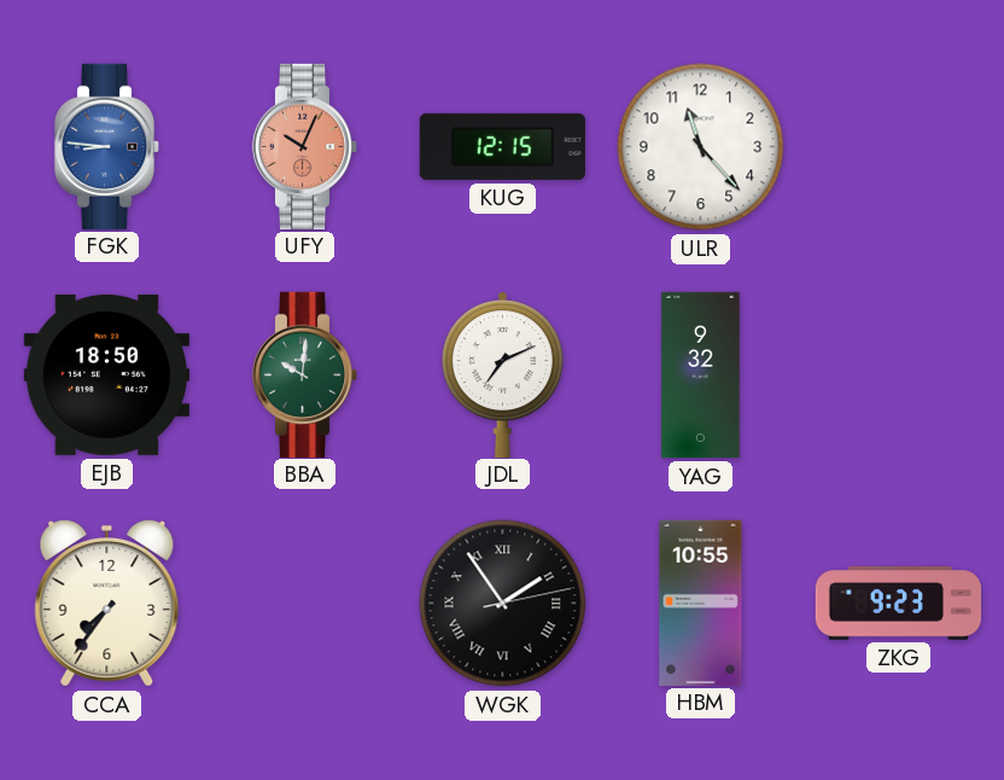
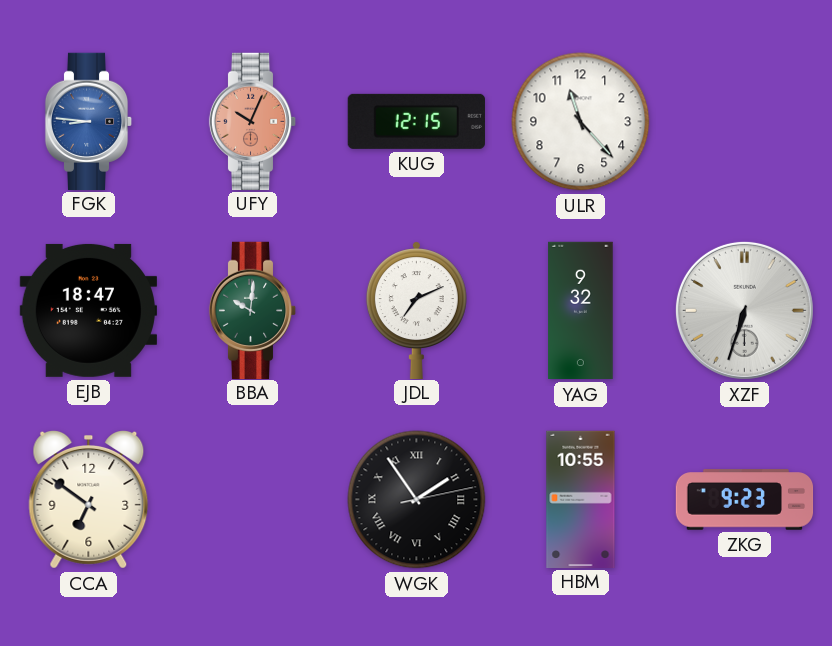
EJB: 18:50 -> 18:47
XZF: none -> 6:33
CCA: 7:36 -> 6:51
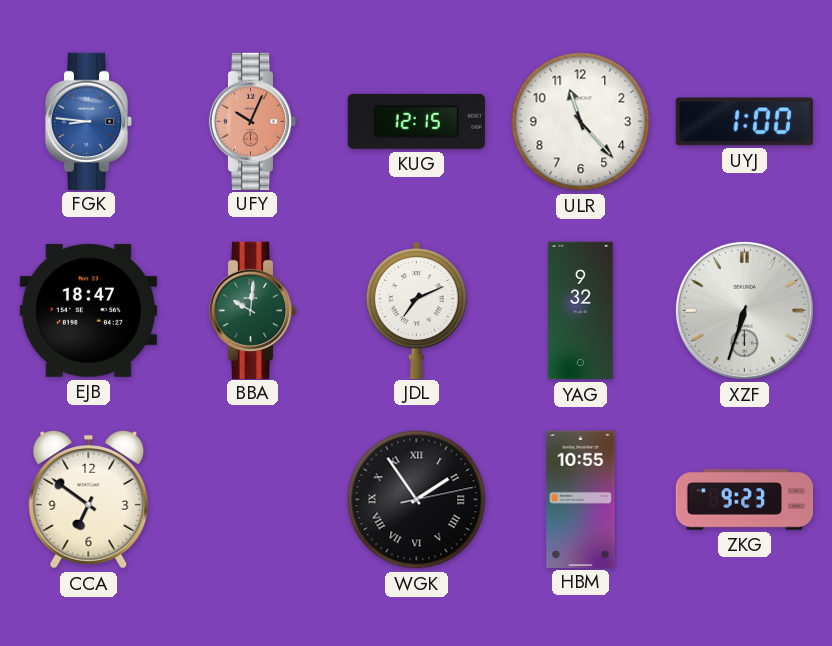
UYJ: none -> 1:00
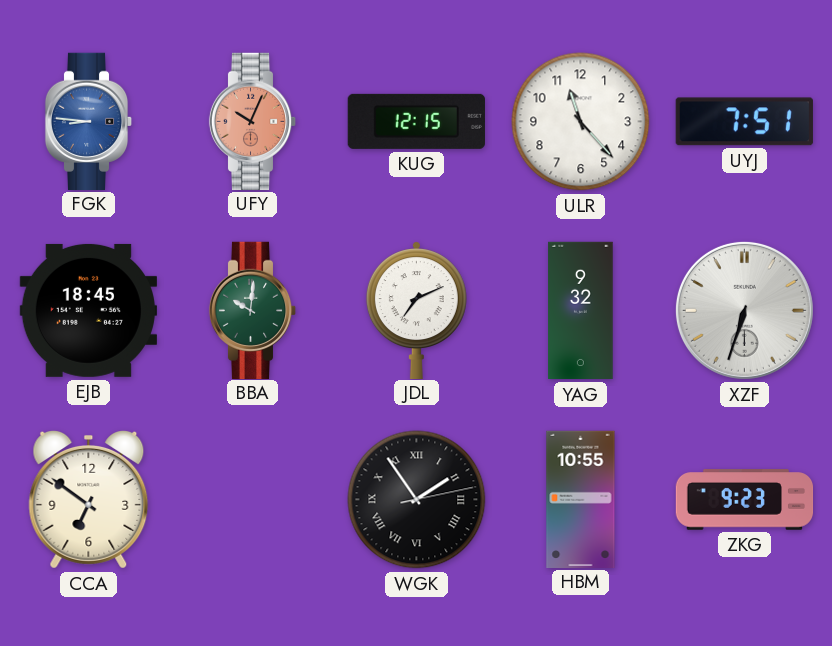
UYJ: 1:00 -> 7:51
EJB: 18:47 -> 18:45
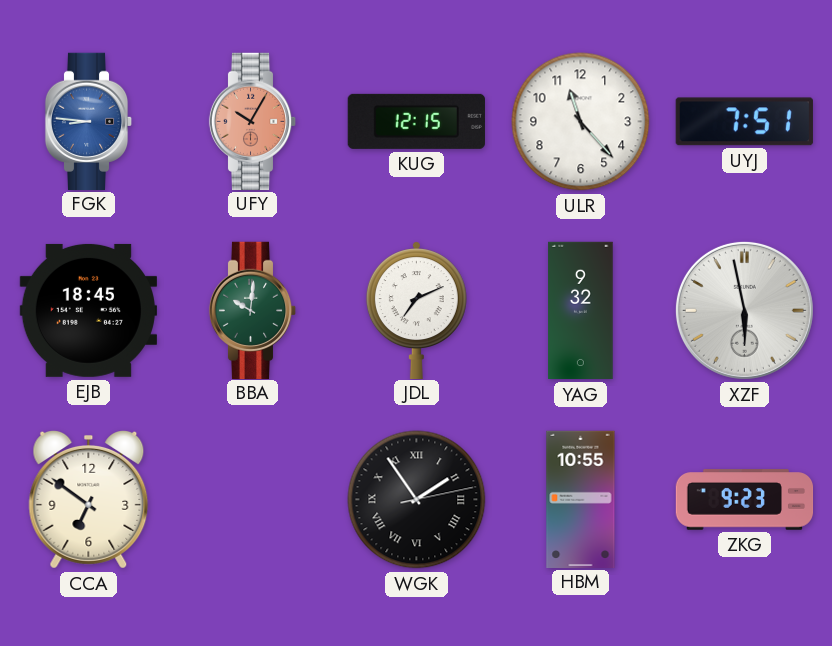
UFY: 10:04 -> 10:05
XZF: 6:33 -> 5:58
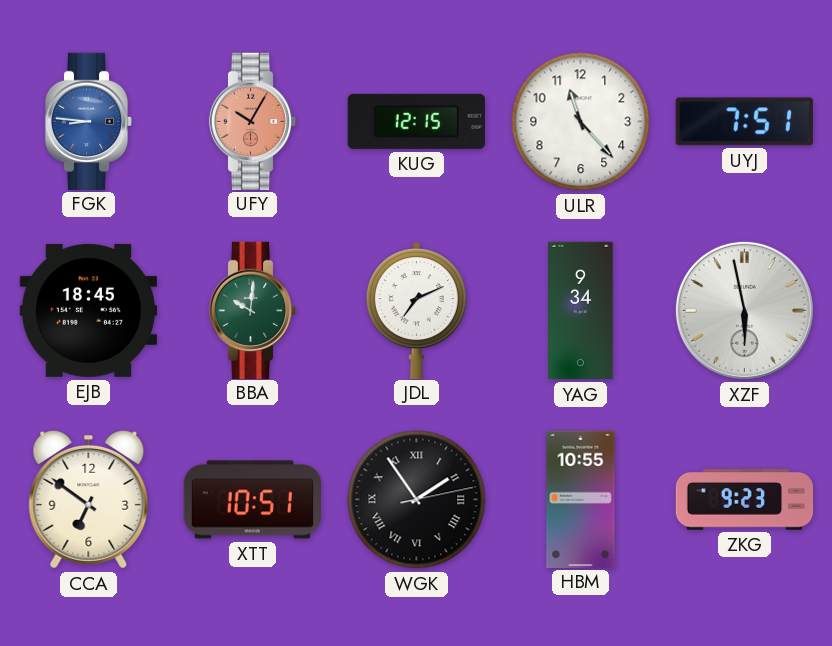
YAG: 9:32 -> 9:34
XTT: none -> 10:51
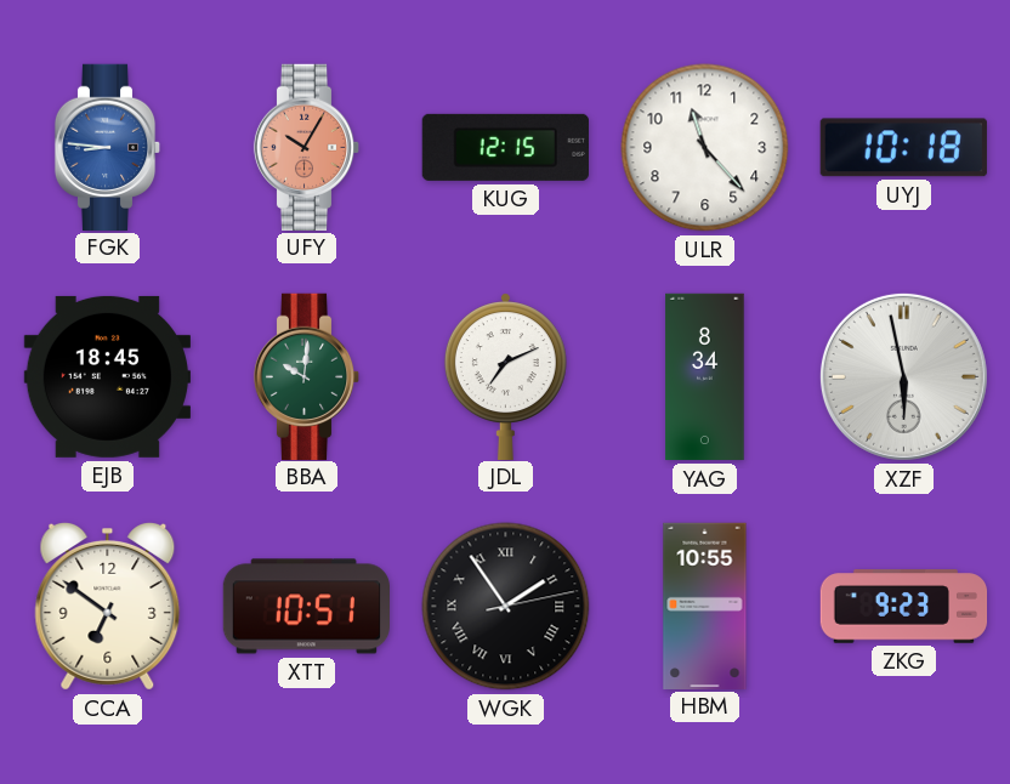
UYJ: 7:51 -> 10:18
YAG: 9:34 -> 8:34
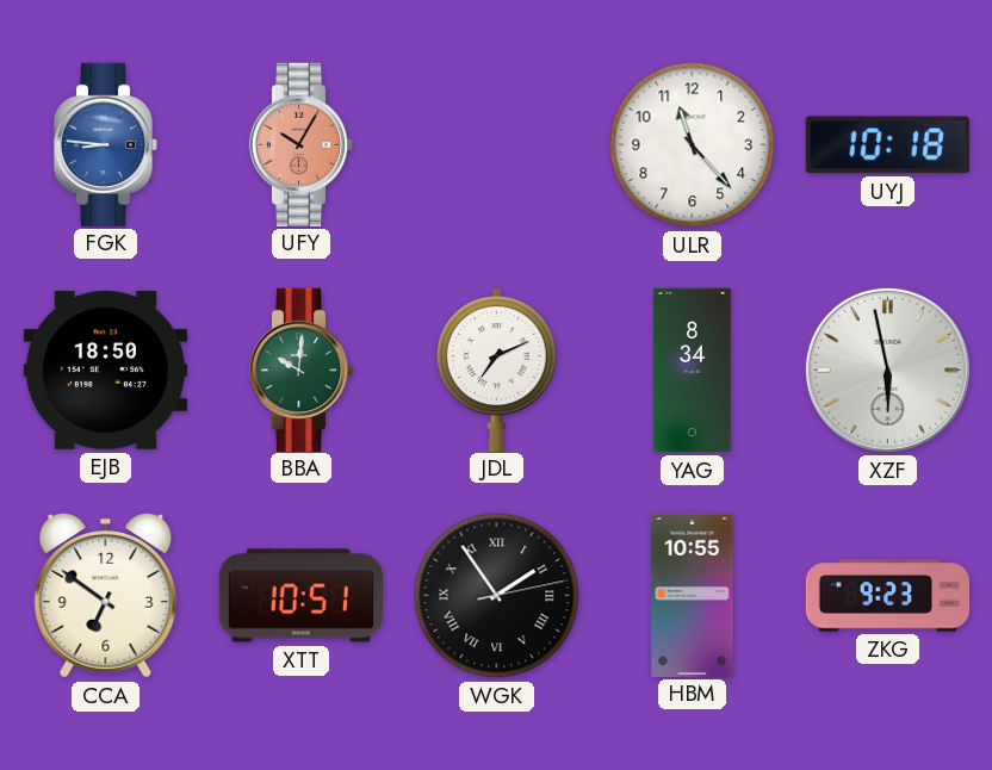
KUG: 12:15 -> none
EJB: 18:45 -> 18:50
